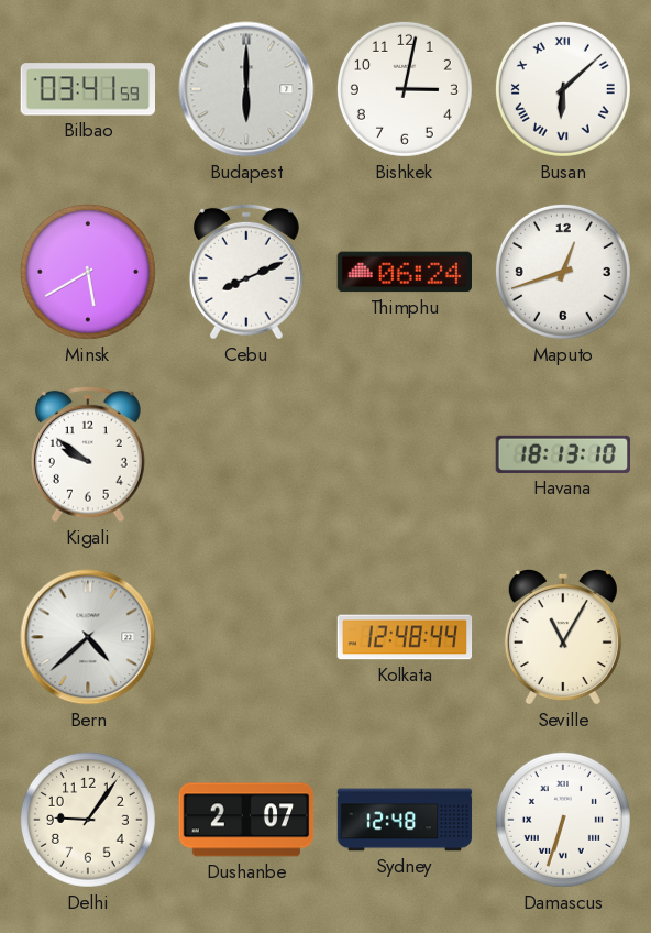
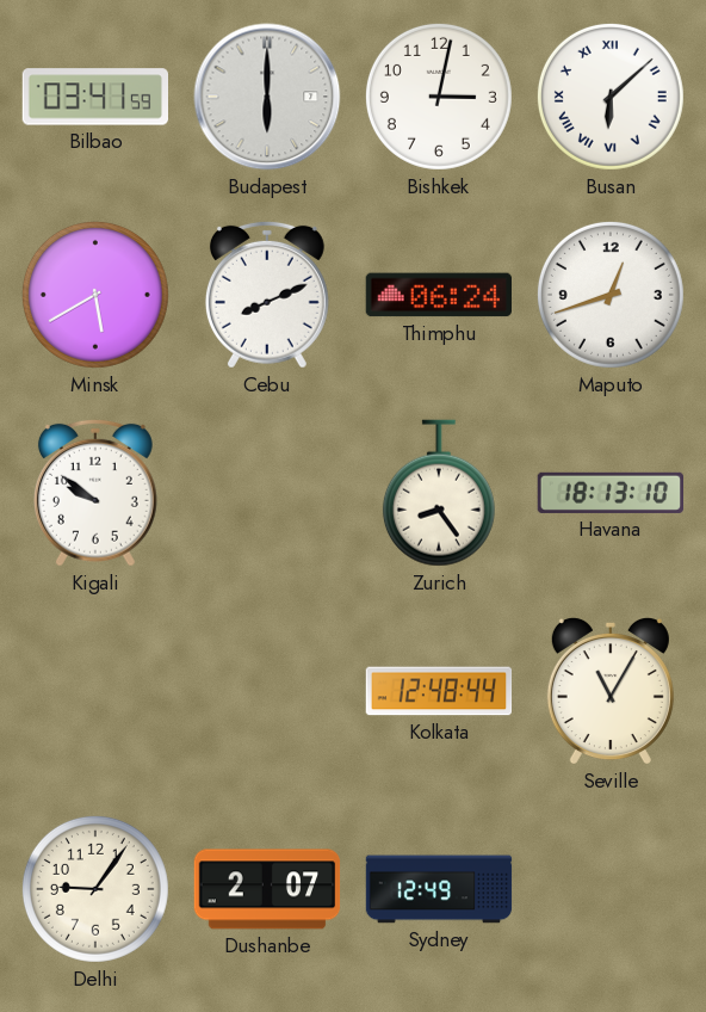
Zurich: none -> 8:24
Bern: 4:38 -> none
Sydney: 12:48 -> 12:49
Damascus: 6:33 -> none
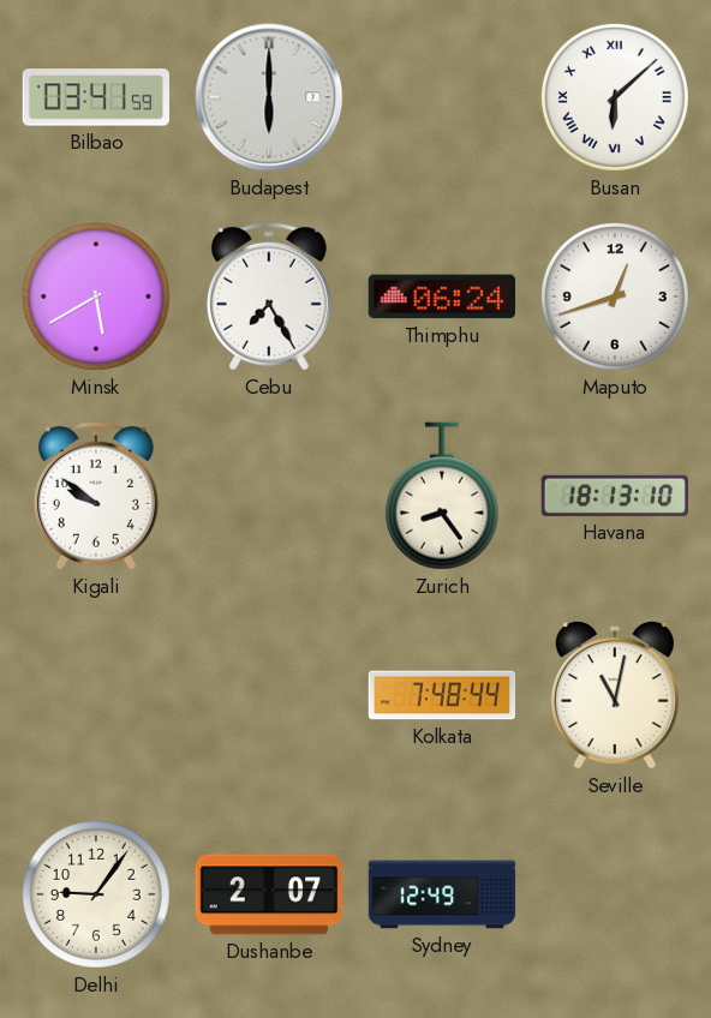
Bishkek: 3:02 -> none
Cebu: 8:11 -> 7:25
Kolkata: 12:48 -> 7:48
Seville: 11:05 -> 11:02
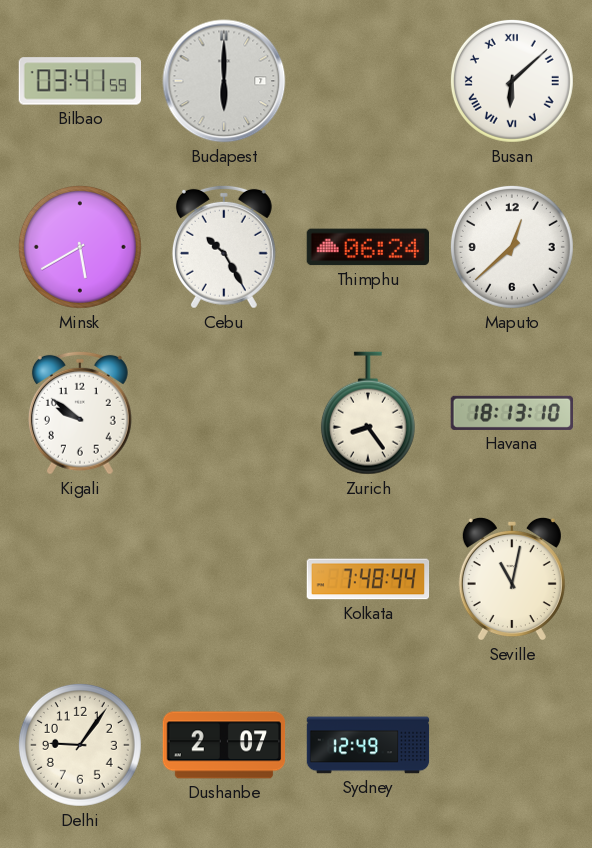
Cebu: 7:25 -> 10:25
Maputo: 12:42 -> 12:38
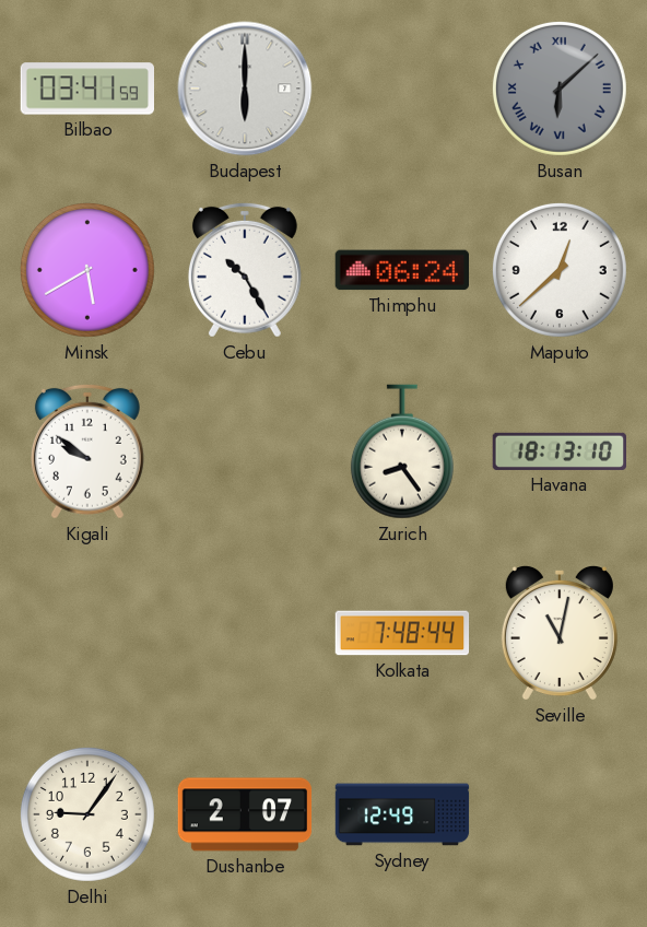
Busan dial: white -> grey
